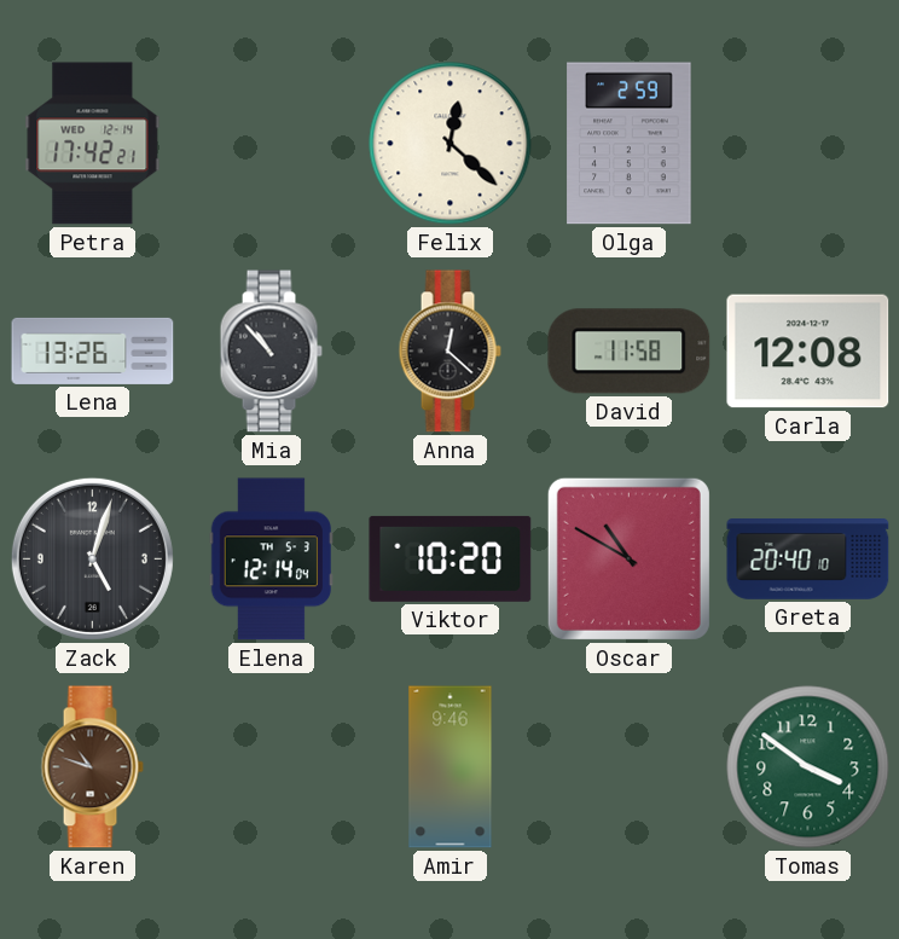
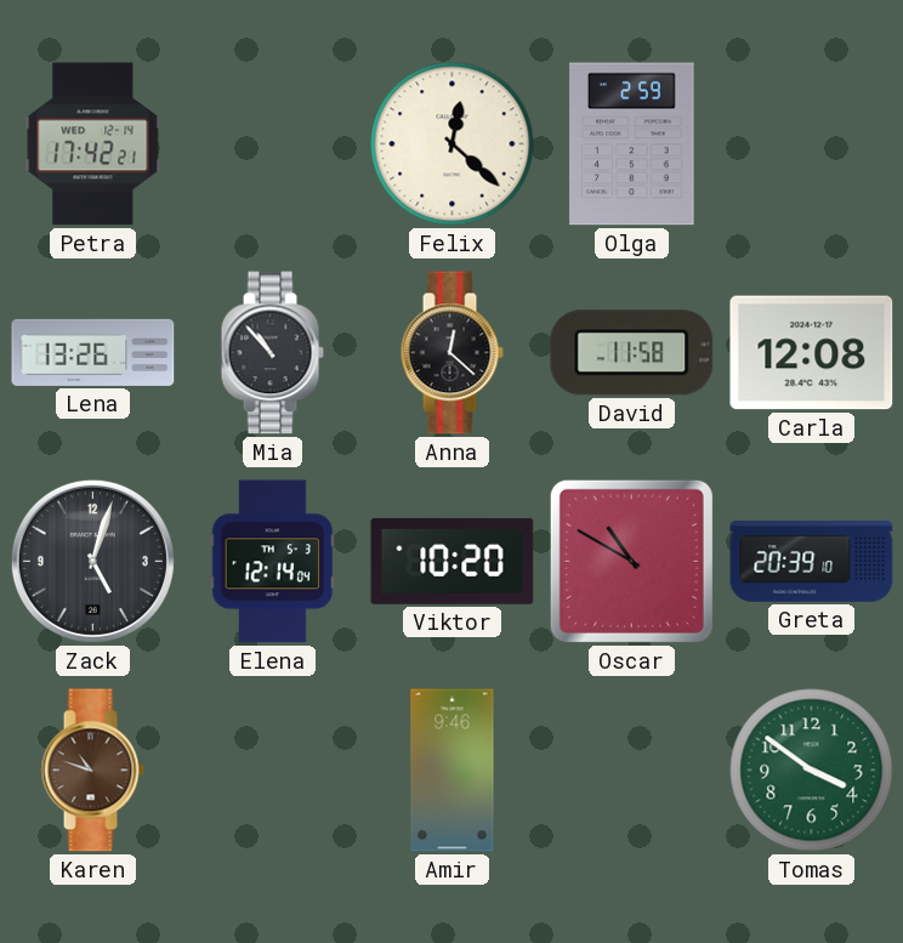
Greta: 20:40 -> 20:39
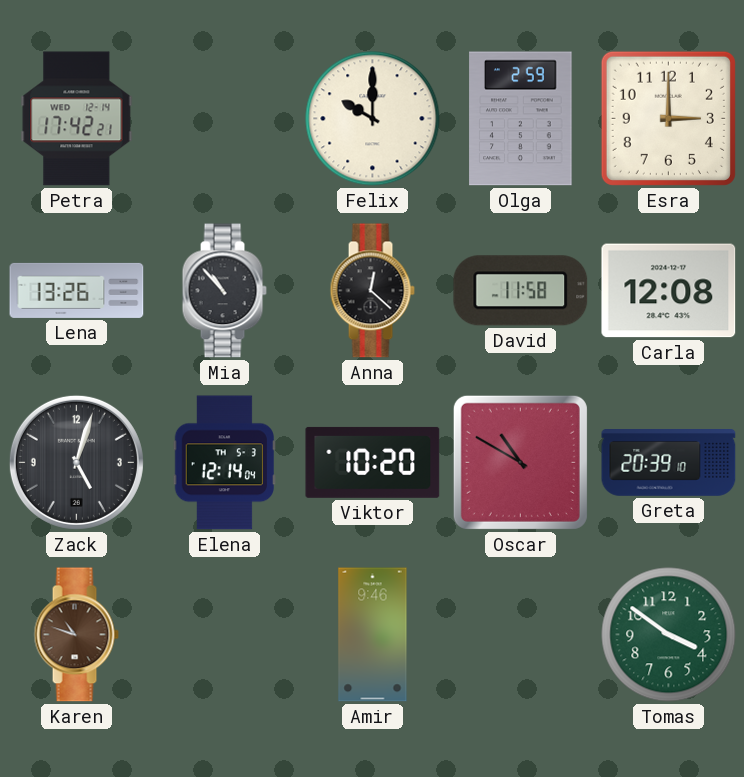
Felix: 12:22 -> 10:00
Esra: none -> 3:00
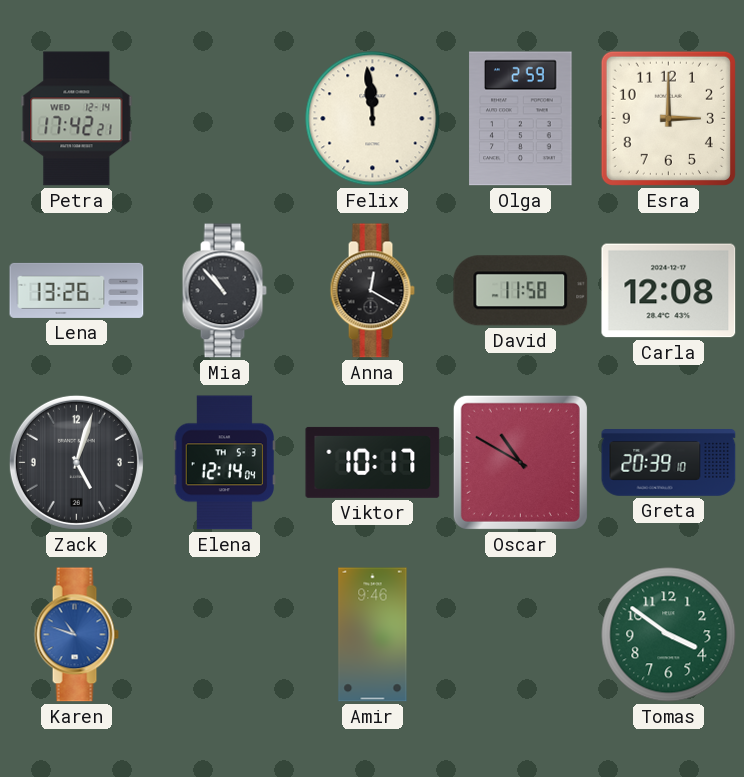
Felix: 10:00 -> 11:59
Anna: 12:22 -> 12:20
Viktor: 10:20 -> 10:17
Karen dial: brown -> blue
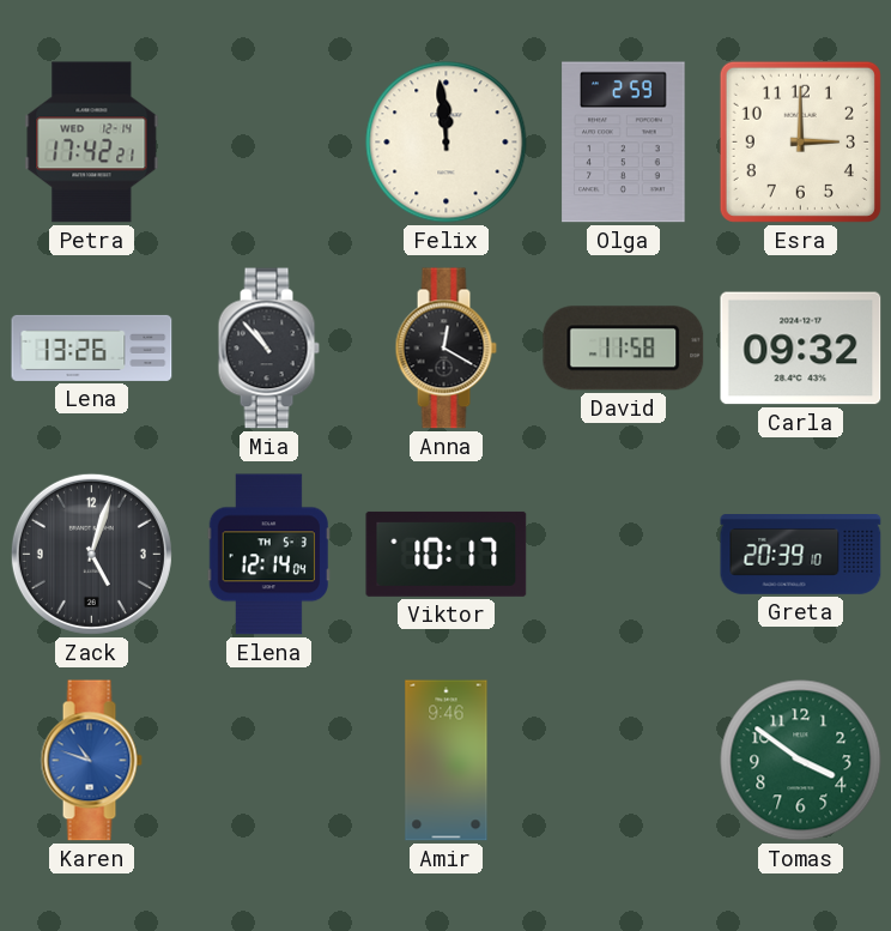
Carla: 12:08 -> 09:32
Oscar: 10:50 -> none
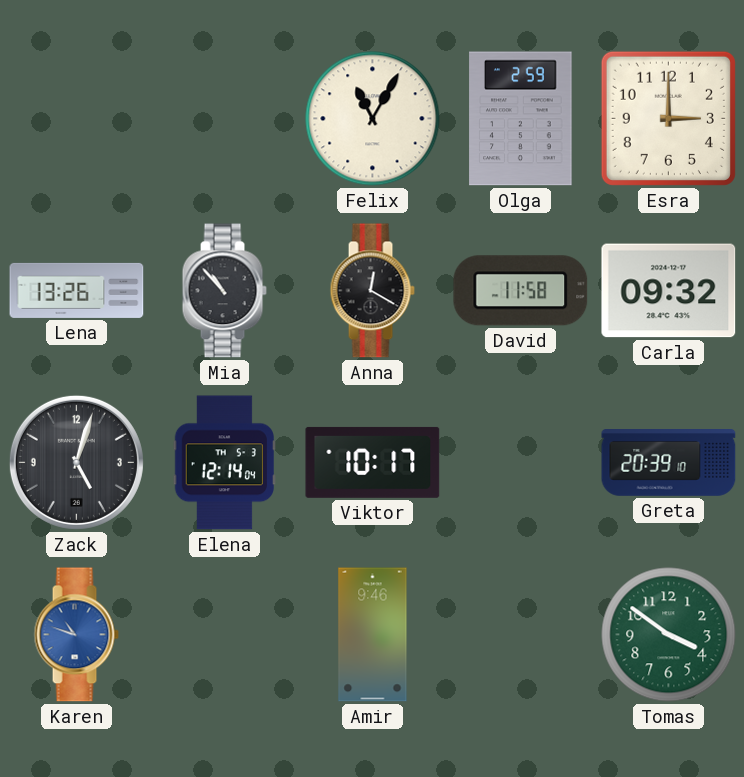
Petra: 17:42 -> none
Felix: 11:59 -> 11:05
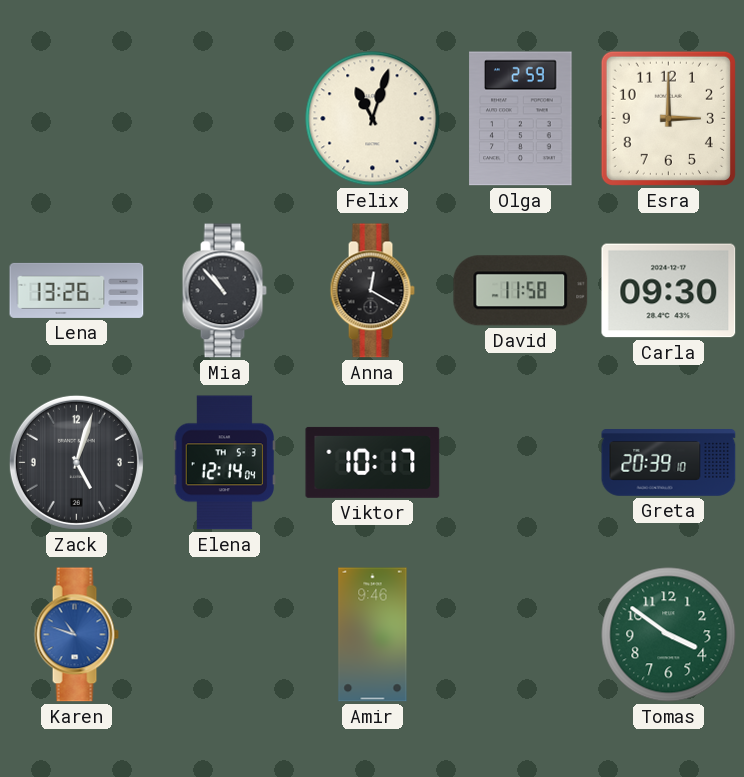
Felix: 11:05 -> 11:03
Carla: 09:32 -> 09:30
